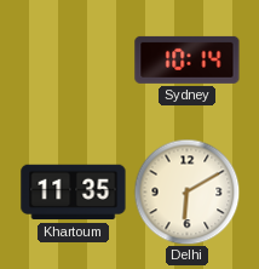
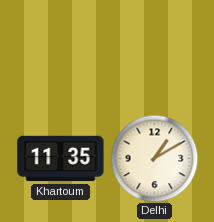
Sydney: 10:14 -> none
Delhi: 6:10 -> 1:10
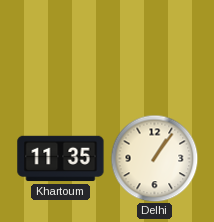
Delhi: 1:10 -> 1:06
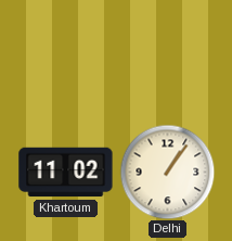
Khartoum: 11:35 -> 11:02
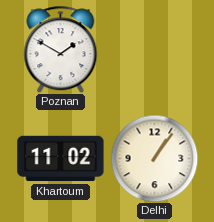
Poznan: none -> 1:50
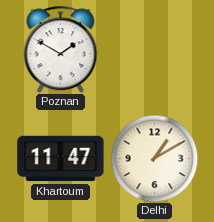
Khartoum: 11:02 -> 11:47
Delhi: 1:06 -> 1:10
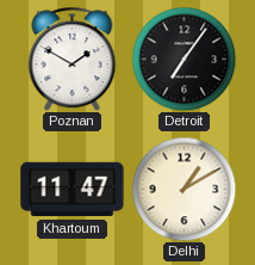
Detroit: none -> 7:06
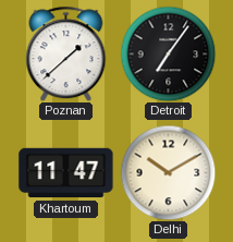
Poznan: 1:50 -> 1:38
Delhi: 1:10 -> 10:10
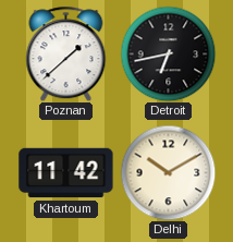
Detroit: 7:06 -> 6:43
Khartoum: 11:47 -> 11:42
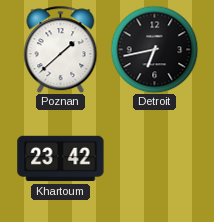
Khartoum: 11:42 -> 23:42
Delhi: 10:10 -> none
